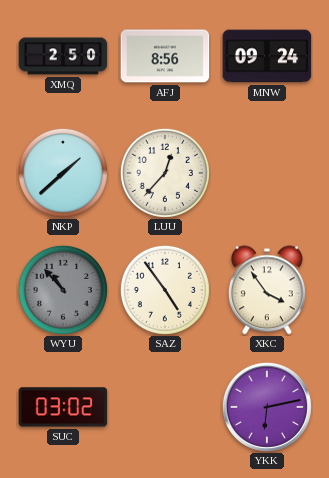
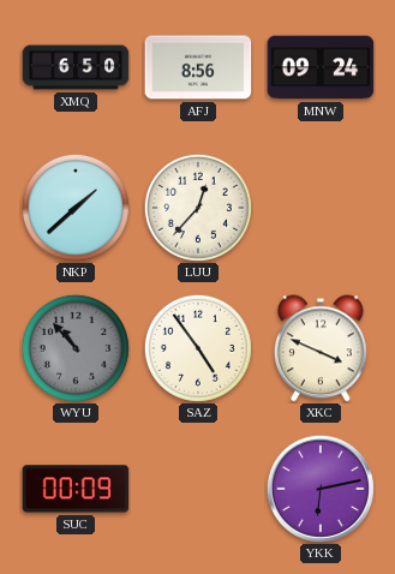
XMQ: 2:50 -> 6:50
XKC: 3:54 -> 3:49
SUC: 03:02 -> 00:09
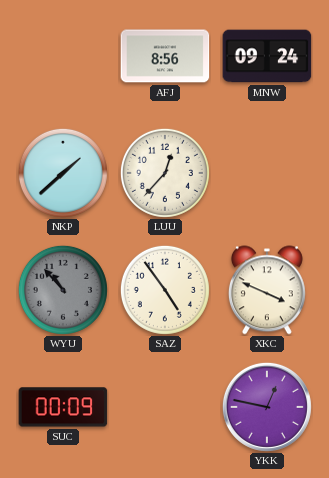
XMQ: 6:50 -> none
YKK: 6:13 -> 12:47
